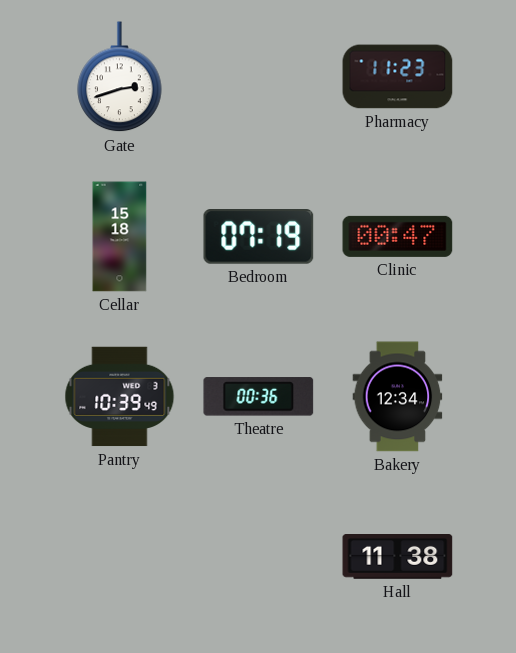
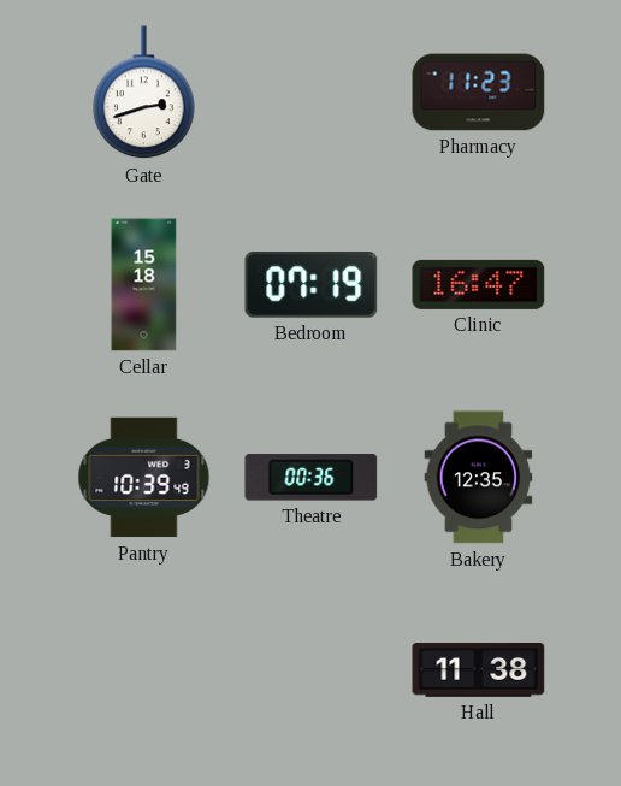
Clinic: 00:47 -> 16:47
Bakery: 12:34 -> 12:35
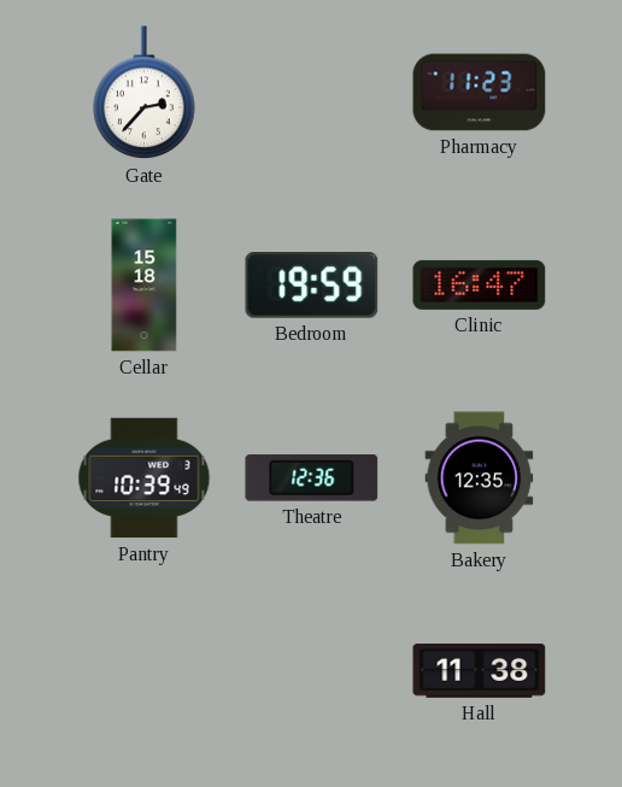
Gate: 2:42 -> 2:37
Bedroom: 07:19 -> 19:59
Theatre: 00:36 -> 12:36
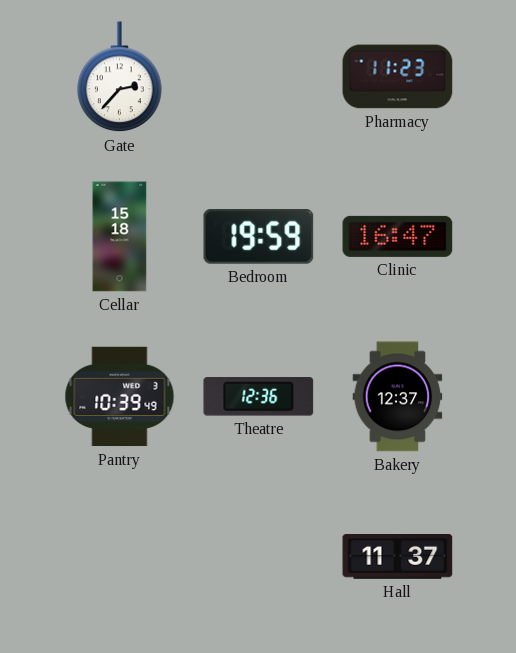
Bakery: 12:35 -> 12:37
Hall: 11:38 -> 11:37
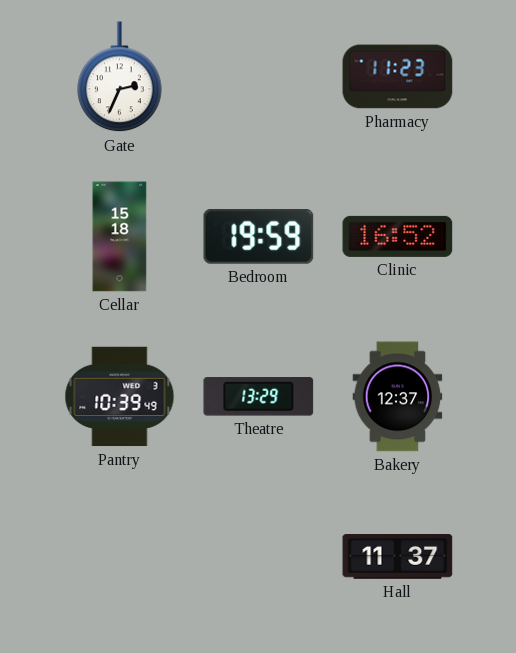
Gate: 2:37 -> 2:34
Clinic: 16:47 -> 16:52
Theatre: 12:36 -> 13:29
